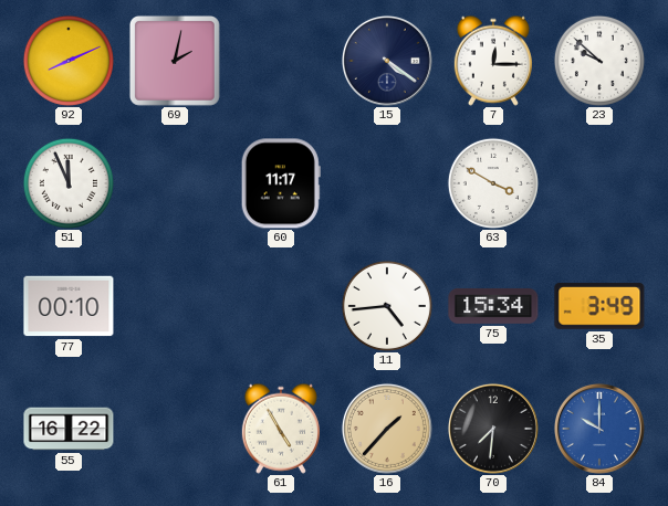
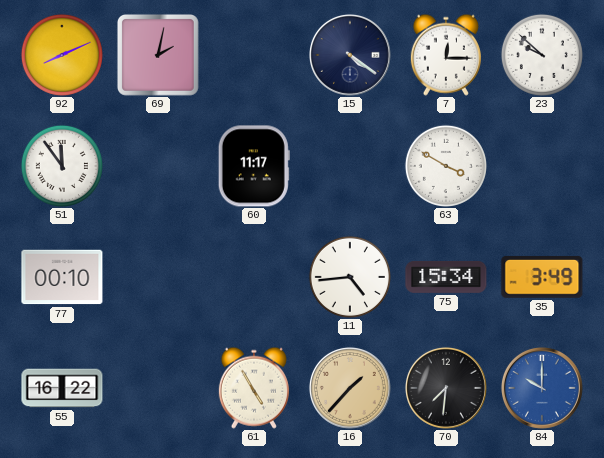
51: 11:56 -> 11:54
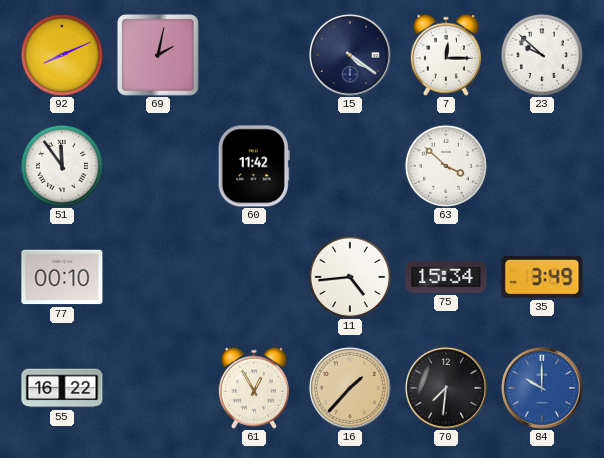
60: 11:17 -> 11:42
63: 3:50 -> 3:52
61: 4:55 -> 12:55
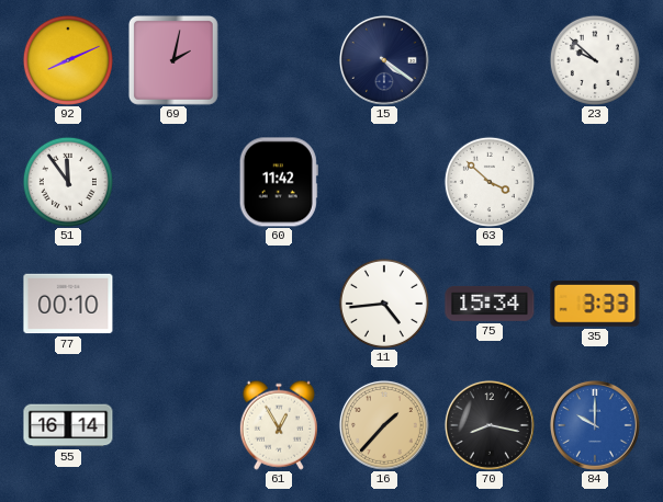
7: 12:15 -> none
35: 3:49 -> 3:33
55: 16:22 -> 16:14
70: 7:31 -> 8:17
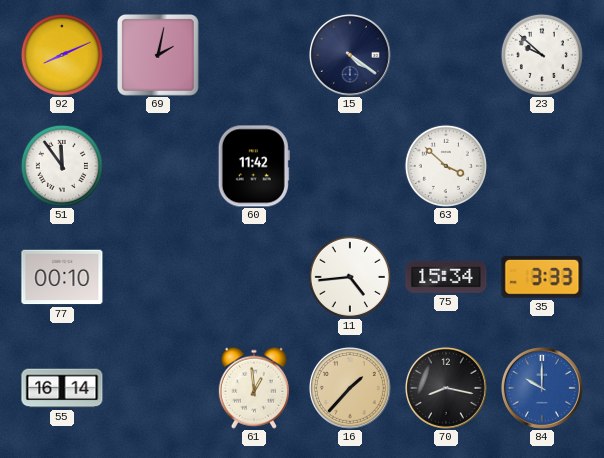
61: 12:55 -> 12:59
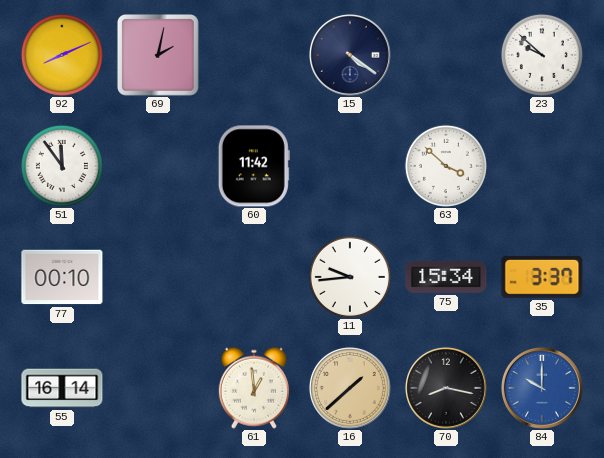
11: 4:44 -> 9:44
35: 3:33 -> 3:37
16: 1:37 -> 1:38
